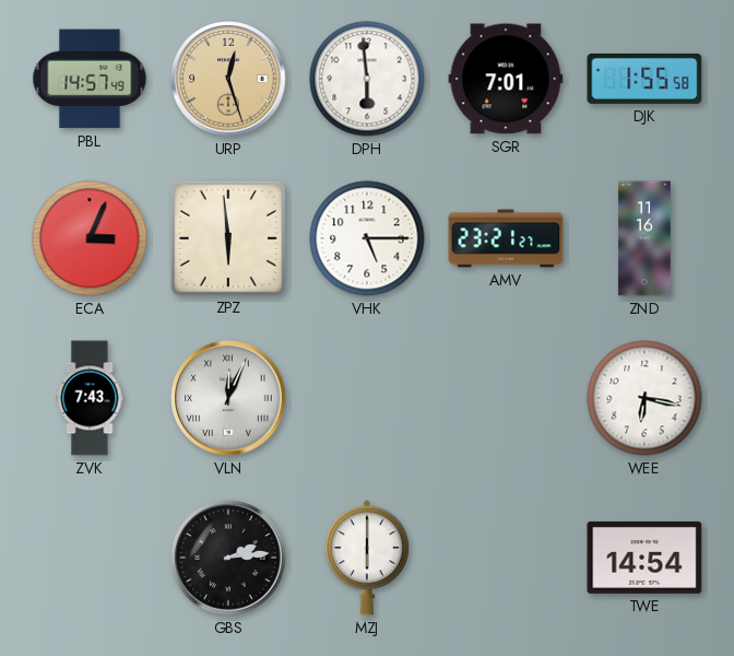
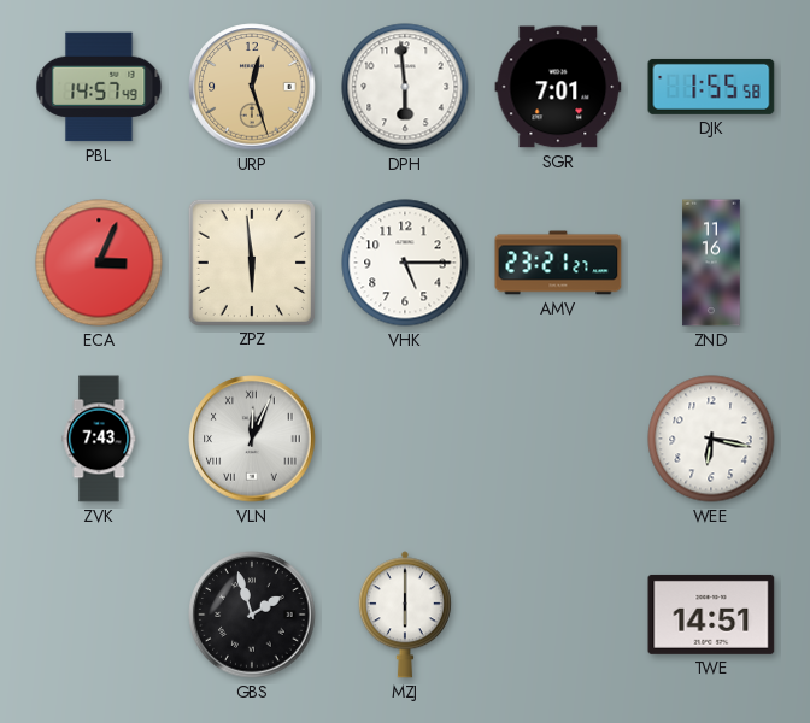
GBS: 2:14 -> 1:57
TWE: 14:54 -> 14:51
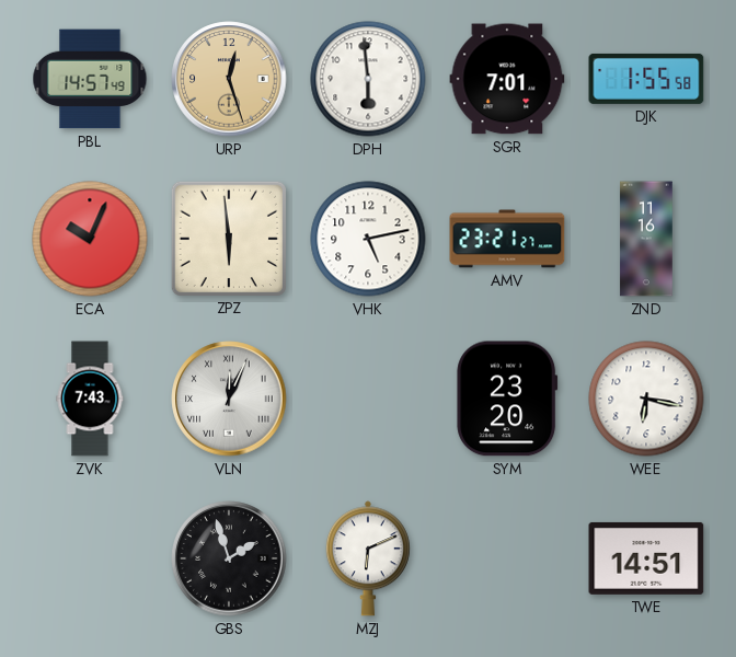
ECA: 3:04 -> 10:04
VHK: 5:15 -> 5:13
SYM: none -> 23:20
MZJ: 6:00 -> 6:11
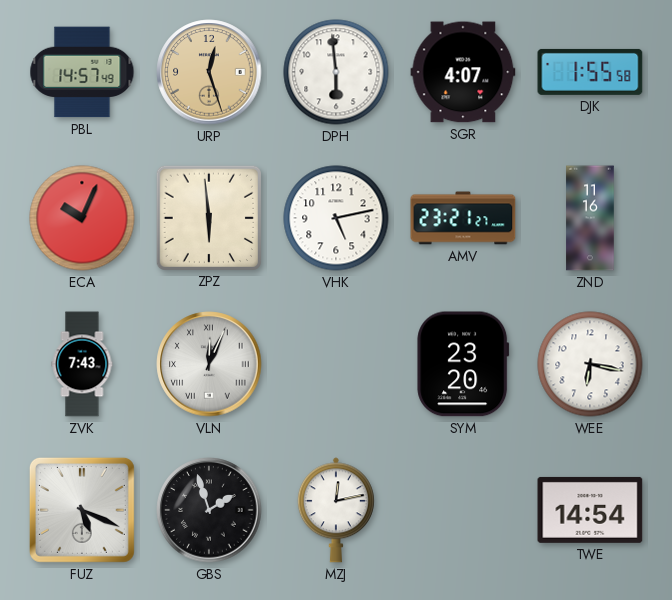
SGR: 7:01 -> 4:07
FUZ: none -> 5:19
MZJ: 6:11 -> 12:13
TWE: 14:51 -> 14:54
